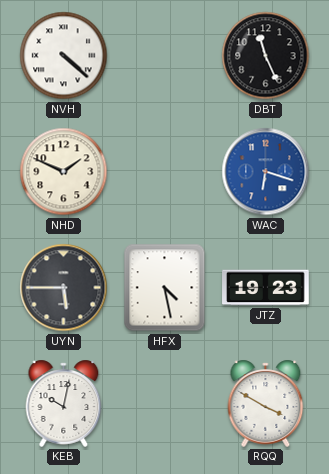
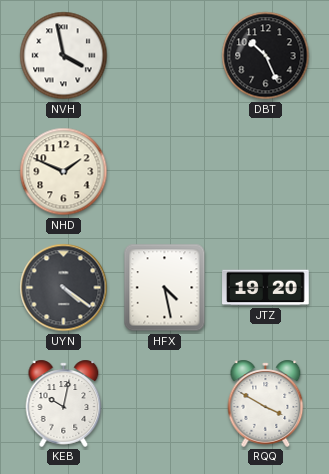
NVH: 4:22 -> 3:58
DBT: 11:26 -> 10:26
WAC: 6:18 -> none
UYN: 5:45 -> 4:21
JTZ: 19:23 -> 19:20
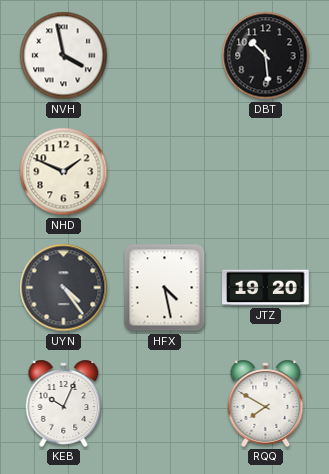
DBT: 10:26 -> 10:29
UYN: 4:21 -> 4:24
KEB: 10:02 -> 10:04
RQQ: 3:50 -> 7:50
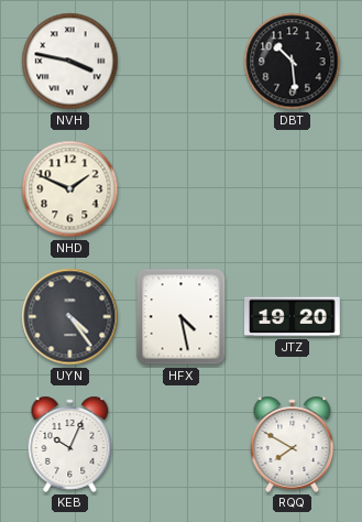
NVH: 3:58 -> 3:47
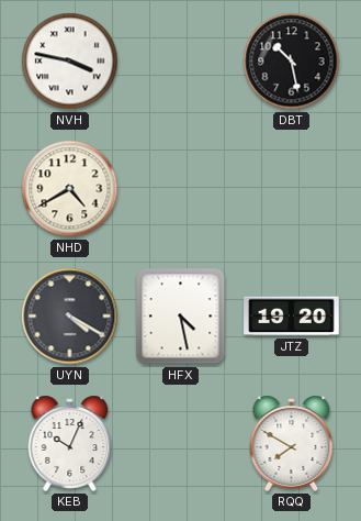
DBT: 10:29 -> 10:28
NHD: 1:49 -> 4:40
UYN: 4:24 -> 4:20
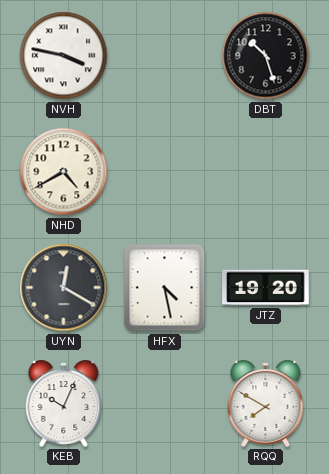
DBT: 10:28 -> 10:27
UYN: 4:20 -> 12:20
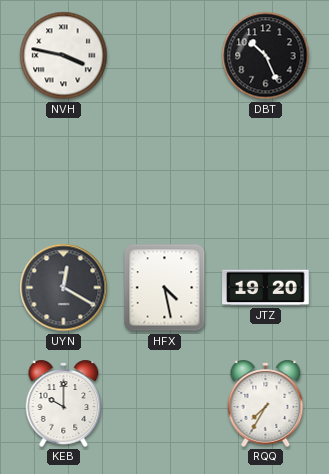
DBT: 10:27 -> 10:26
NHD: 4:40 -> none
KEB: 10:04 -> 10:00
RQQ: 7:50 -> 7:35
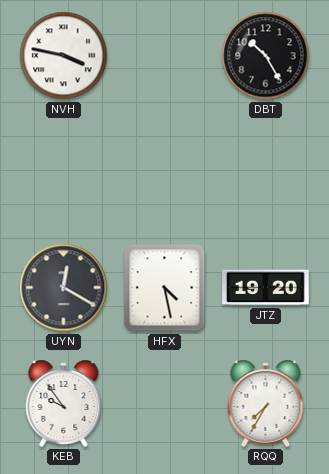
DBT: 10:26 -> 10:25
KEB: 10:00 -> 9:54
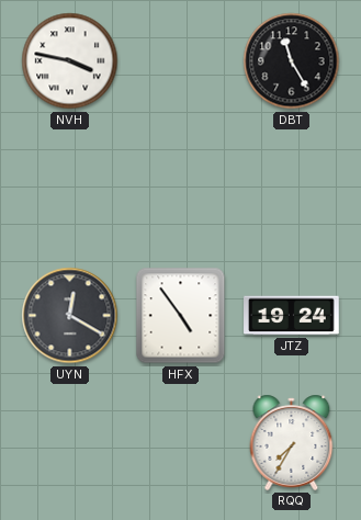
DBT: 10:25 -> 11:25
HFX: 4:28 -> 4:54
JTZ: 19:20 -> 19:24
KEB: 9:54 -> none
